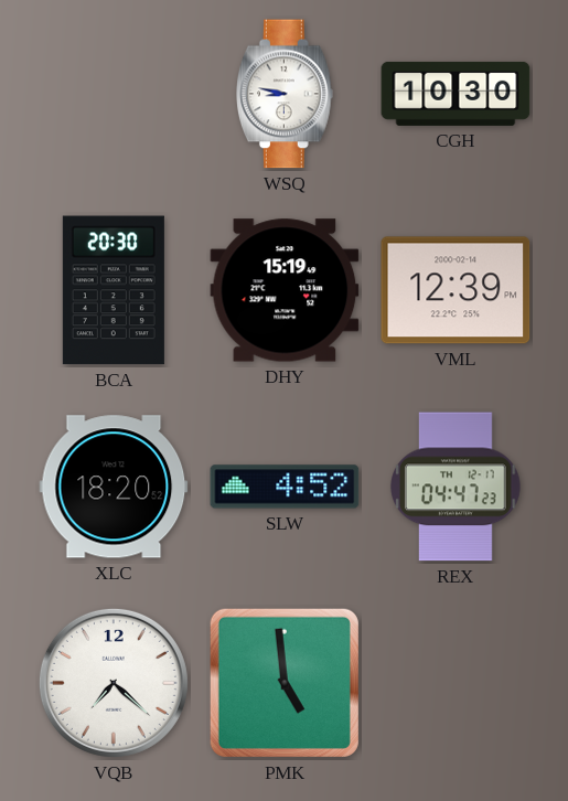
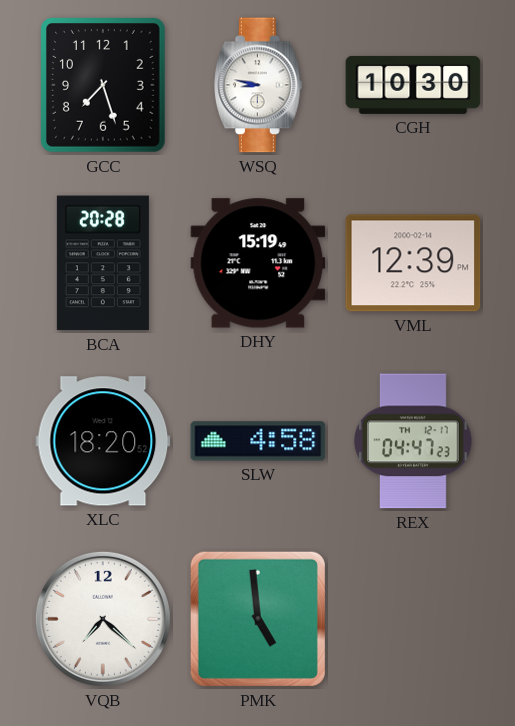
GCC: none -> 7:27
BCA: 20:30 -> 20:28
SLW: 4:52 -> 4:58
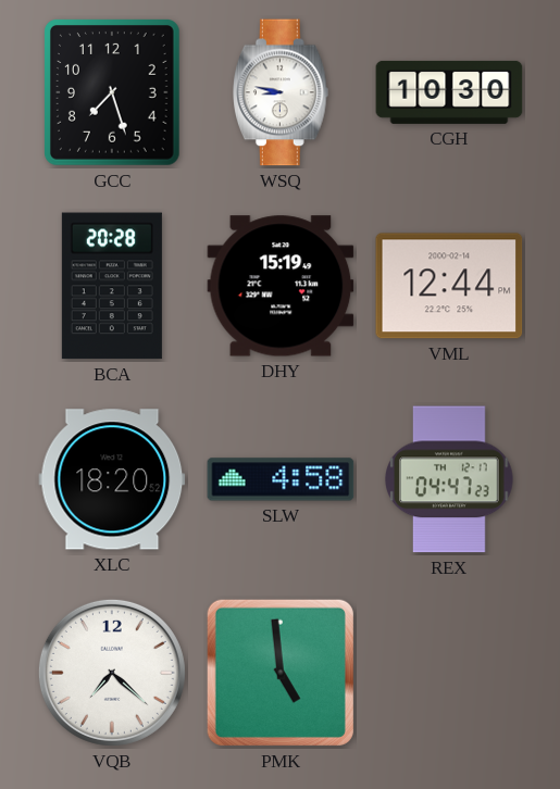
VML: 12:39 -> 12:44
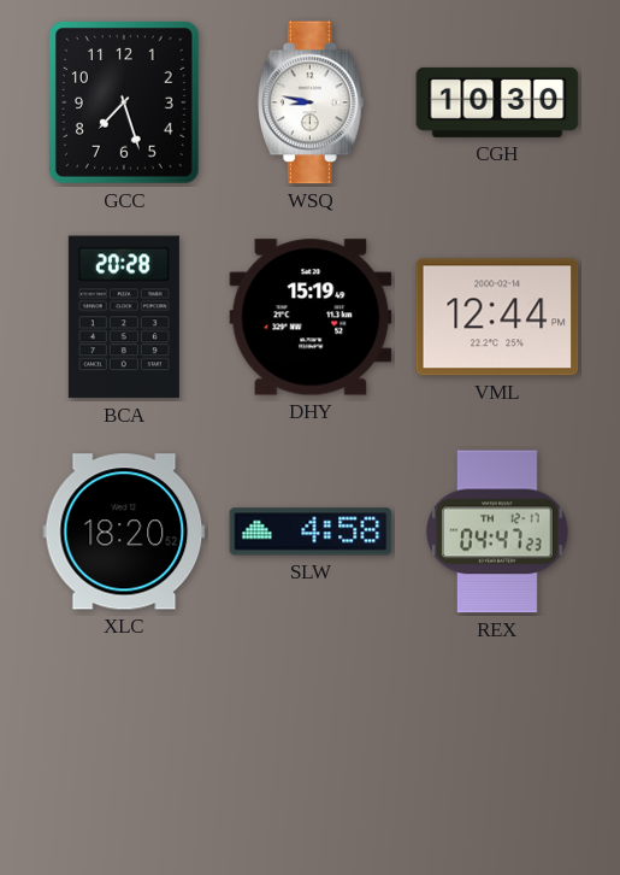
VQB: 7:22 -> none
PMK: 4:59 -> none
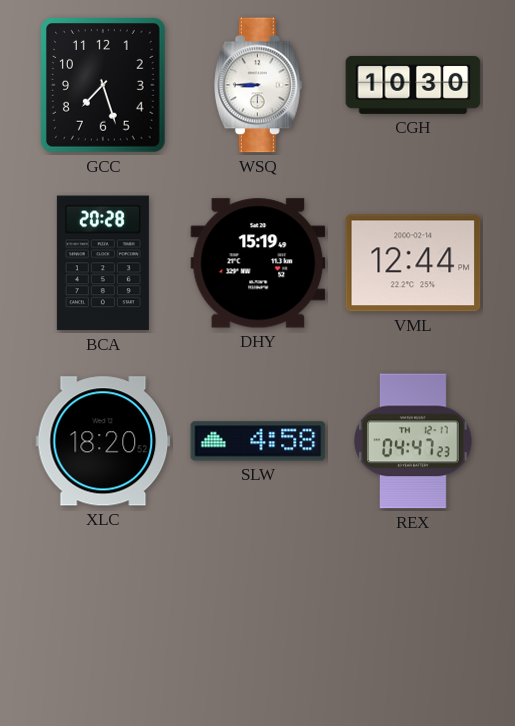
WSQ: 8:47 -> 8:45
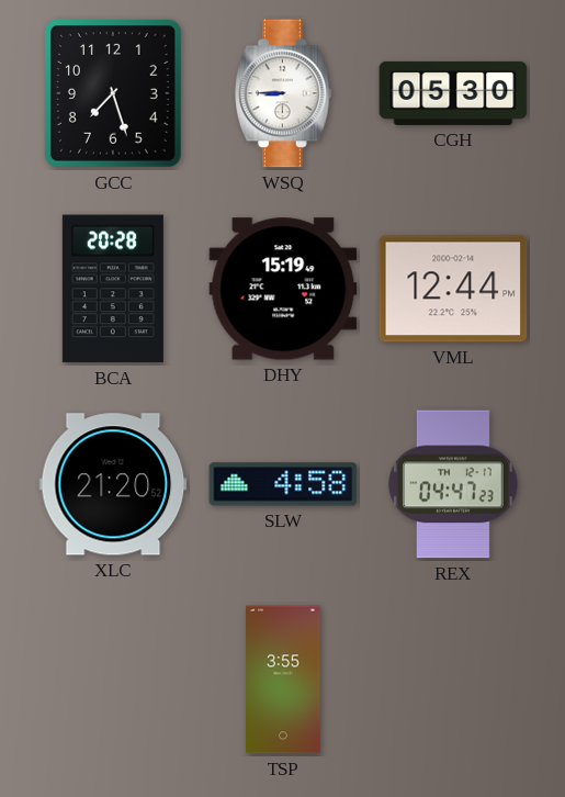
CGH: 10:30 -> 05:30
XLC: 18:20 -> 21:20
TSP: none -> 3:55
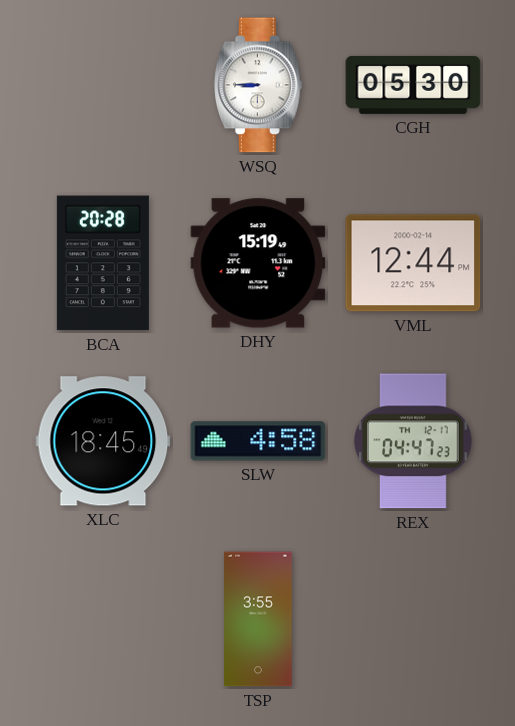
GCC: 7:27 -> none
XLC: 21:20 -> 18:45
